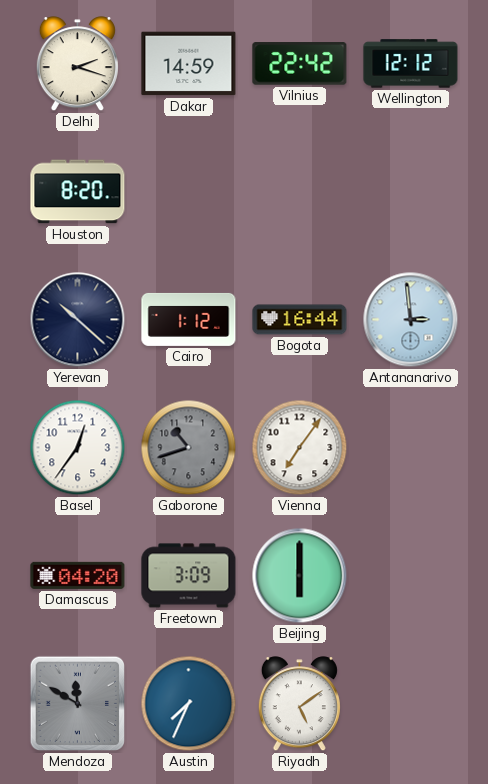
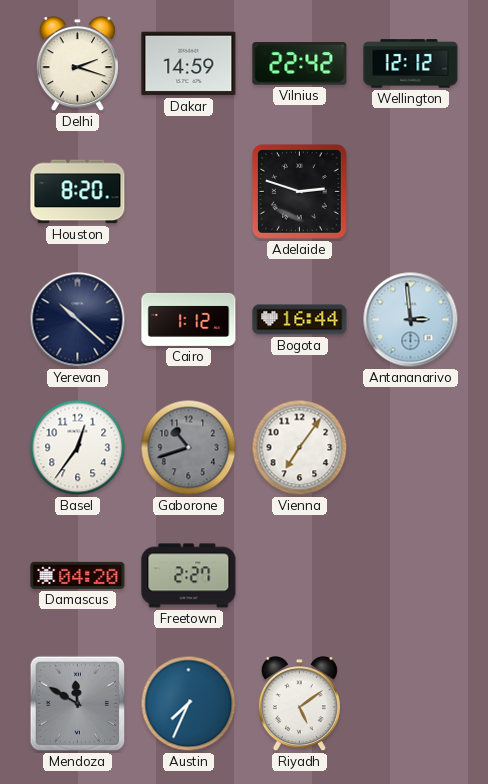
Adelaide: none -> 2:48
Freetown: 3:09 -> 2:27
Beijing: 6:00 -> none
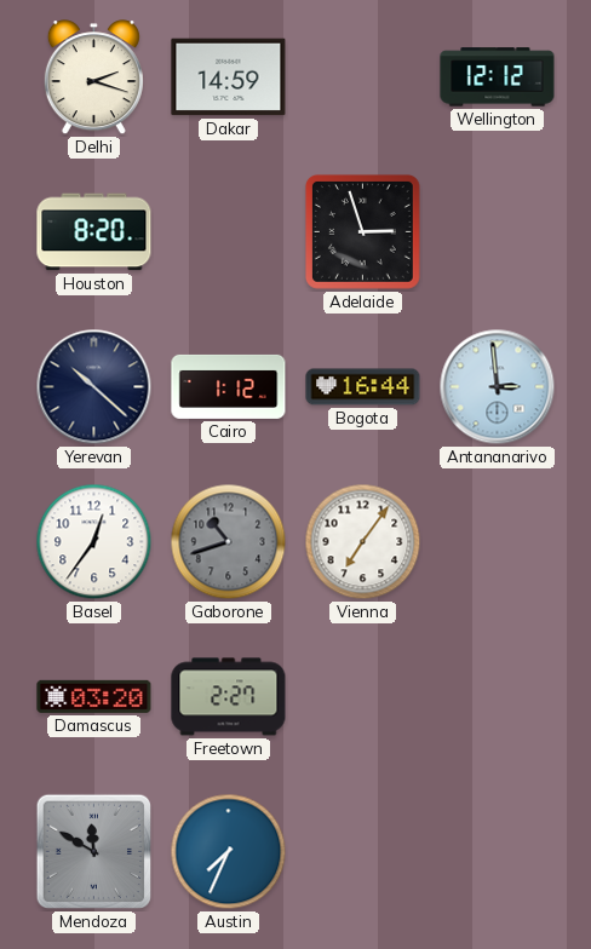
Vilnius: 22:42 -> none
Adelaide: 2:48 -> 2:57
Damascus: 04:20 -> 03:20
Riyadh: 5:09 -> none
